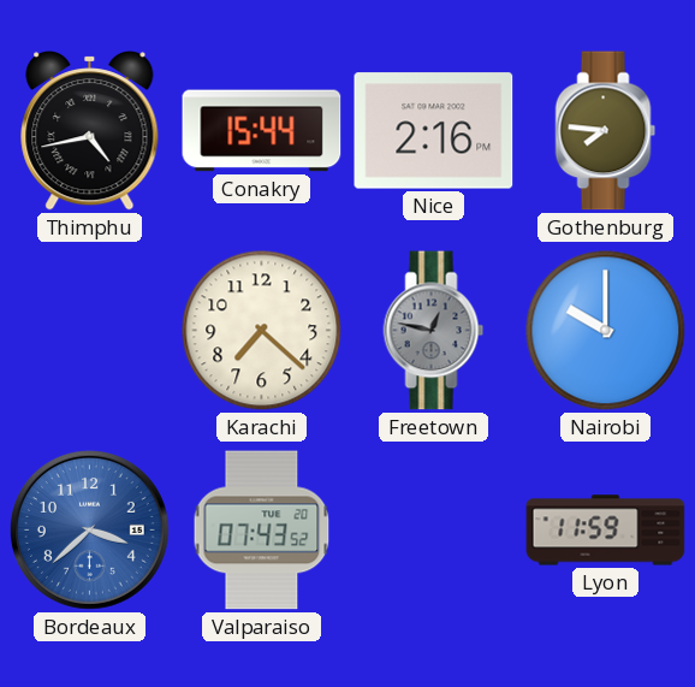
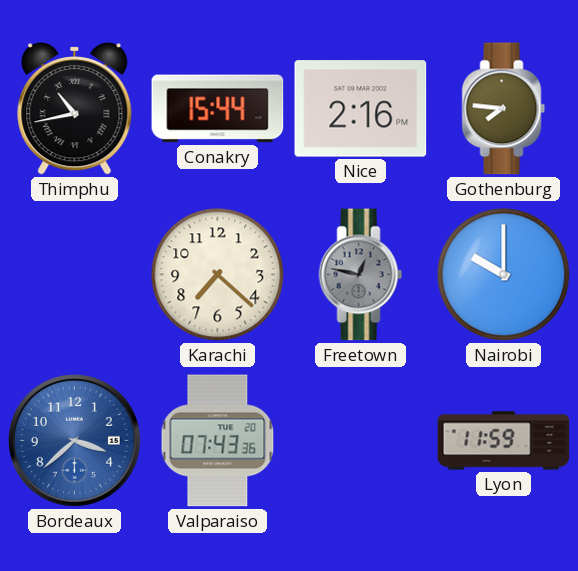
Thimphu: 4:43 -> 10:43
Valparaiso: 07:43:52 -> 07:43:36
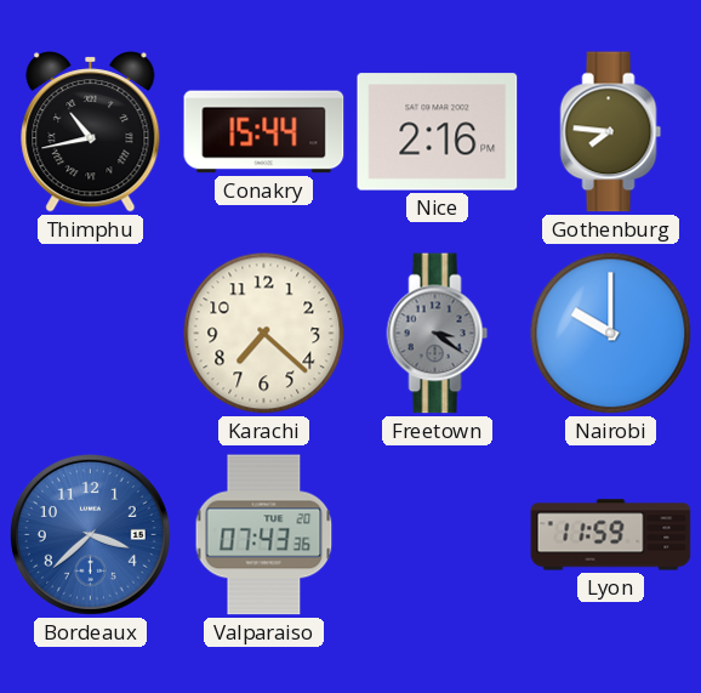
Freetown: 12:47 -> 3:21
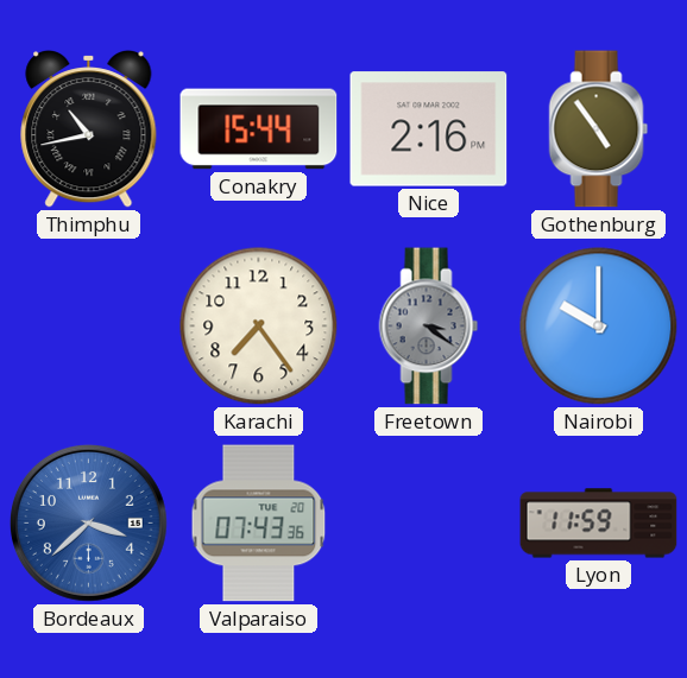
Gothenburg: 7:46 -> 4:54
Karachi: 7:22 -> 7:24
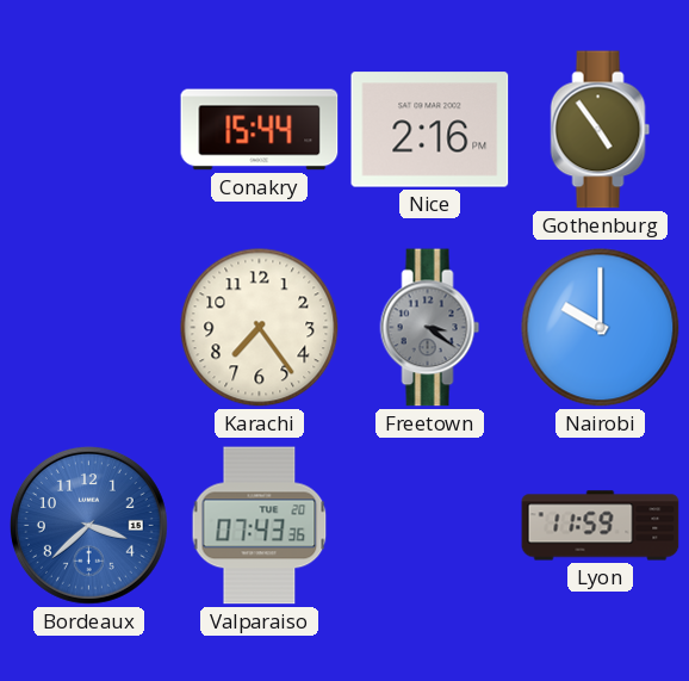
Thimphu: 10:43 -> none
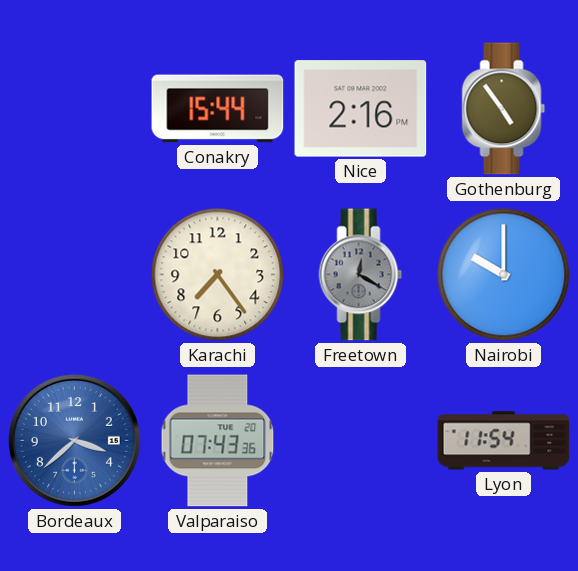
Freetown: 3:21 -> 12:20
Lyon: 11:59 -> 11:54
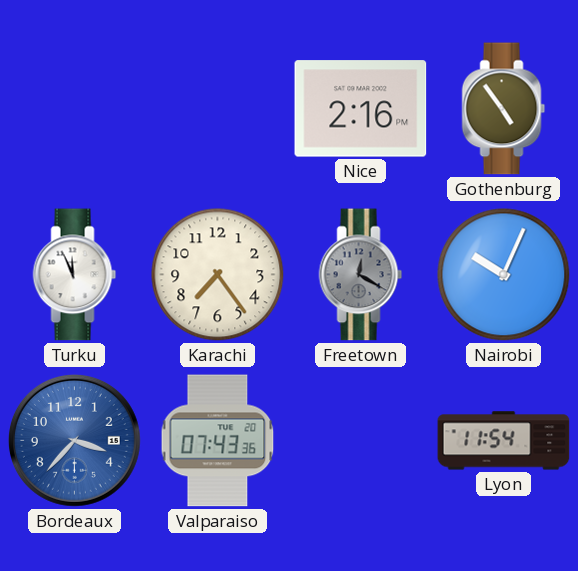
Conakry: 15:44 -> none
Turku: none -> 11:56
Nairobi: 10:00 -> 10:04
Bordeaux: 3:38 -> 3:37
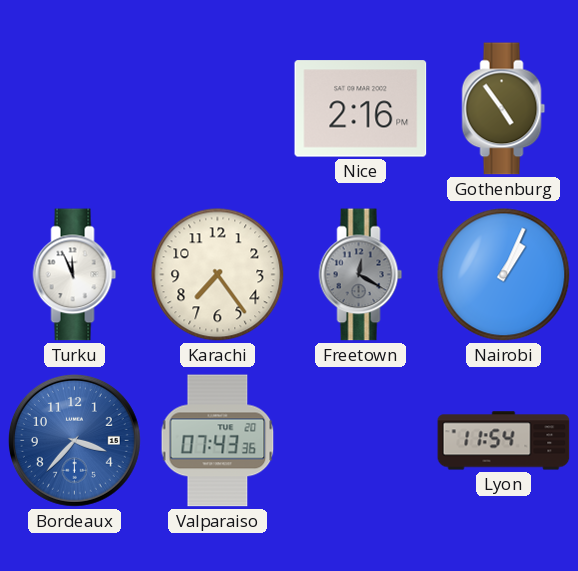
Nairobi: 10:04 -> 1:04
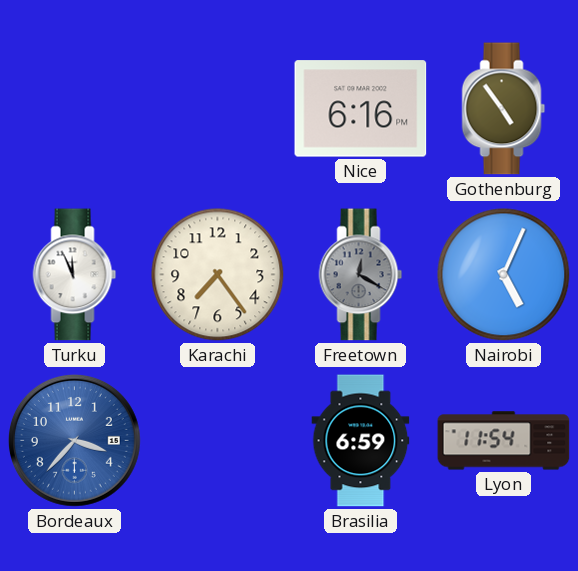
Nice: 2:16 -> 6:16
Nairobi: 1:04 -> 5:04
Valparaiso: 07:43 -> none
Brasilia: none -> 6:59
